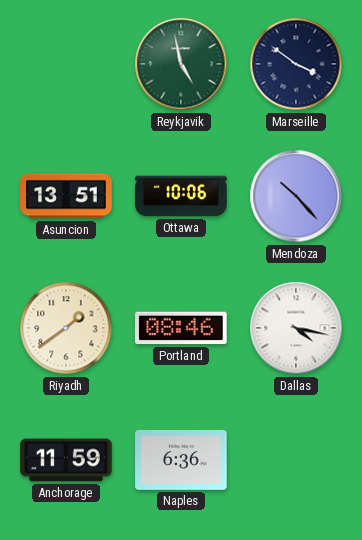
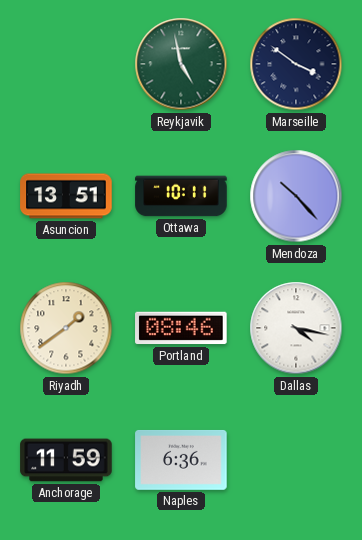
Ottawa: 10:06 -> 10:11
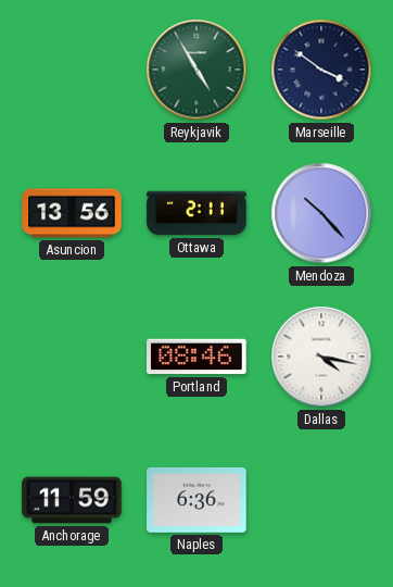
Reykjavik: 4:58 -> 4:55
Asuncion: 13:51 -> 13:56
Ottawa: 10:11 -> 2:11
Riyadh: 1:39 -> none
